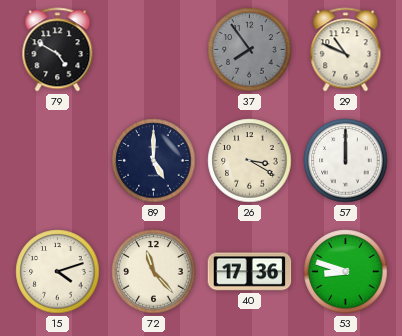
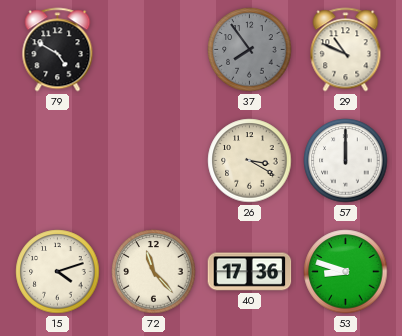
89: 5:00 -> none
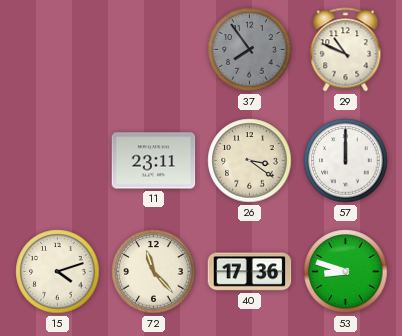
79: 4:50 -> none
11: none -> 23:11
26: 3:20 -> 3:21
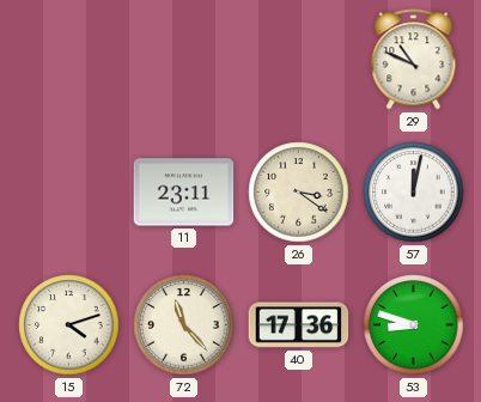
37: 7:54 -> none
57: 12:00 -> 12:02
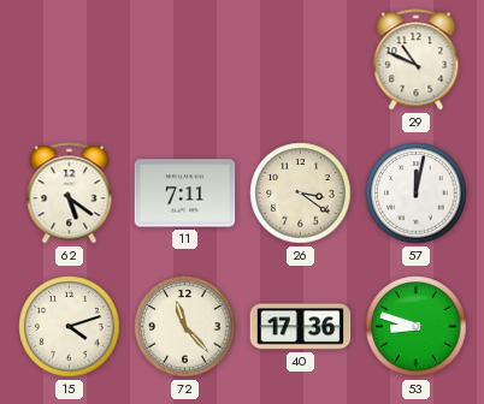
62: none -> 5:21
11: 23:11 -> 7:11
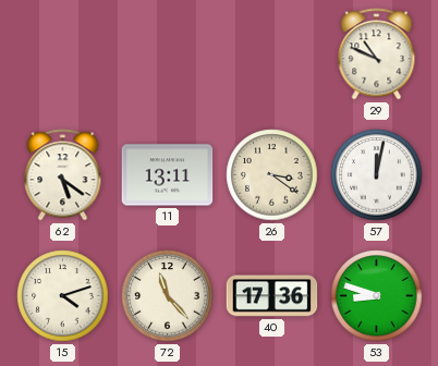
11: 7:11 -> 13:11
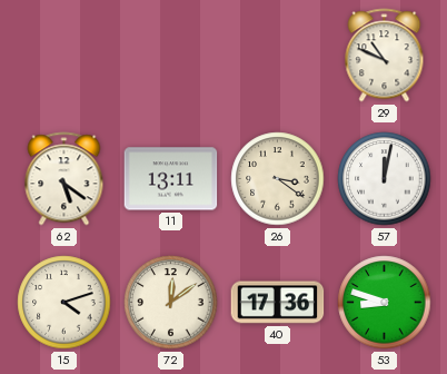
72: 11:23 -> 12:09
